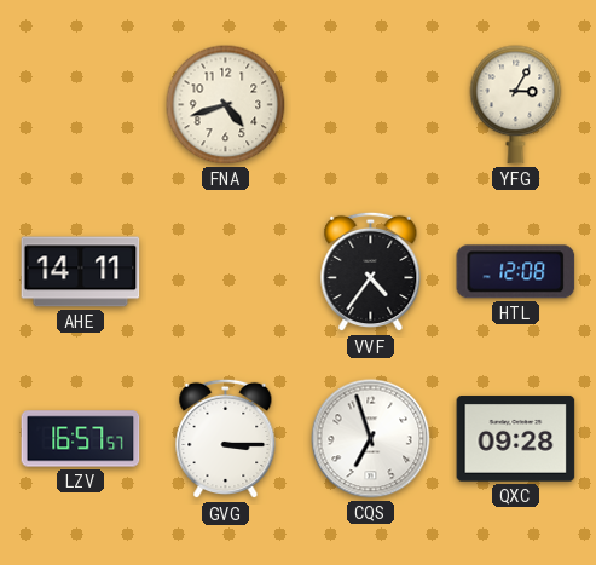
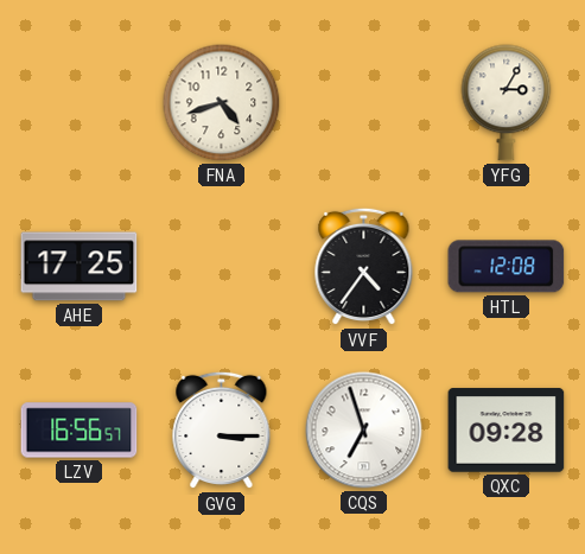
AHE: 14:11 -> 17:25
LZV: 16:57 -> 16:56
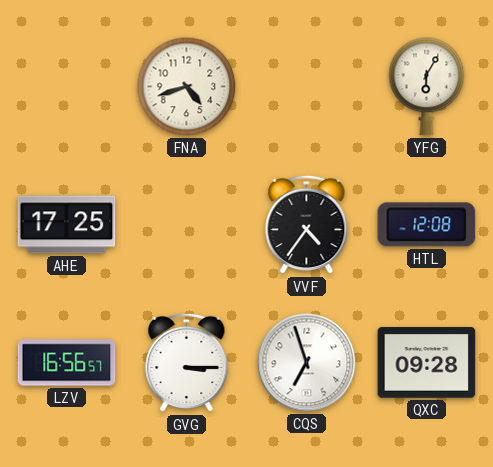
YFG: 3:05 -> 6:05
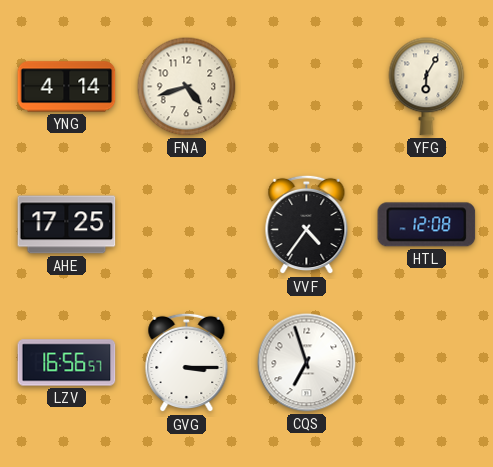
YNG: none -> 4:14
QXC: 09:28 -> none
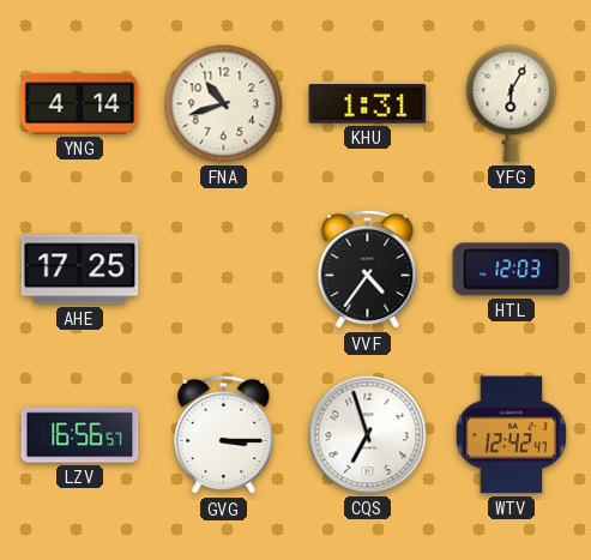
FNA: 4:42 -> 10:42
KHU: none -> 1:31
HTL: 12:08 -> 12:03
WTV: none -> 12:42
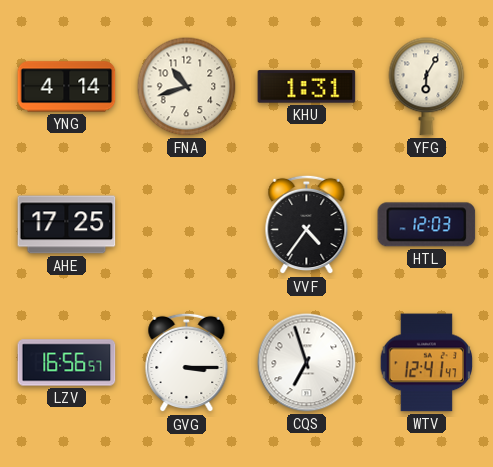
WTV: 12:42 -> 12:41
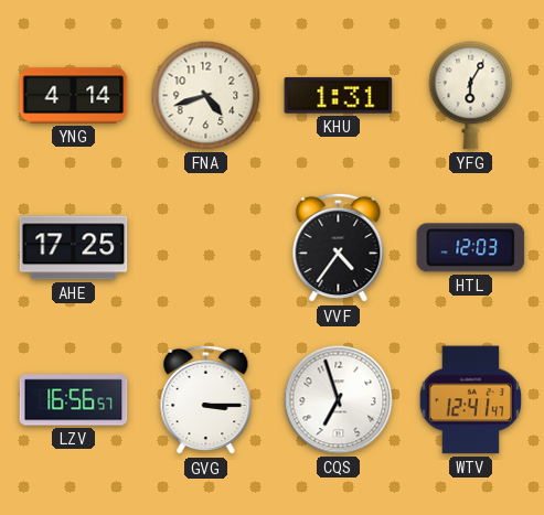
FNA: 10:42 -> 4:42
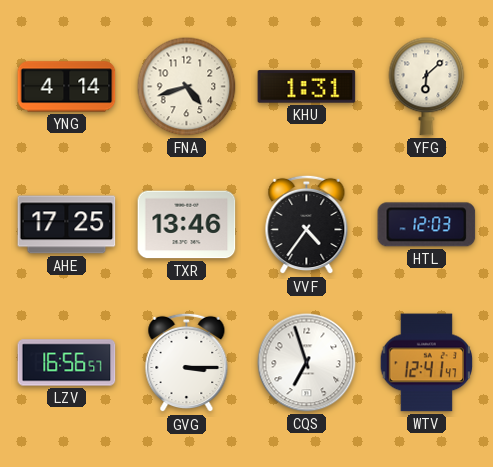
YFG: 6:05 -> 6:08
TXR: none -> 13:46
